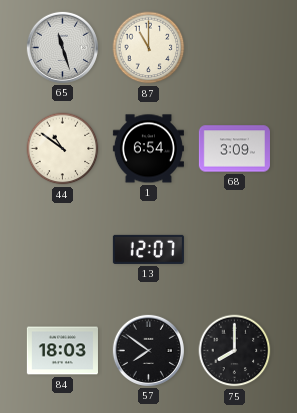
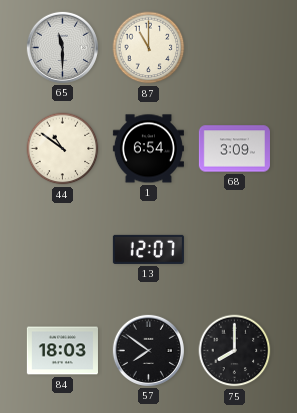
65: 11:27 -> 11:30
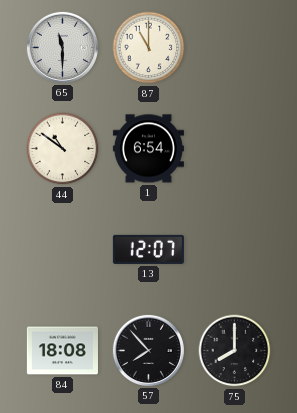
68: 3:09 -> none
84: 18:03 -> 18:08
57: 7:51 -> 7:53
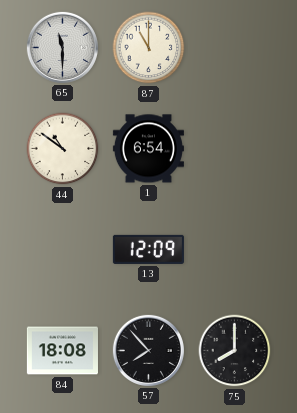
13: 12:07 -> 12:09
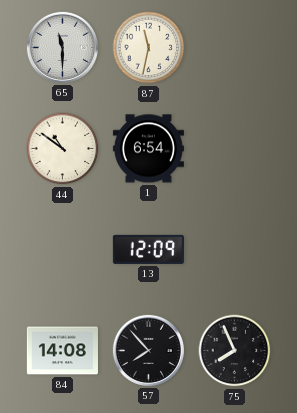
87: 11:00 -> 11:32
84: 18:08 -> 14:08
75: 8:00 -> 7:56
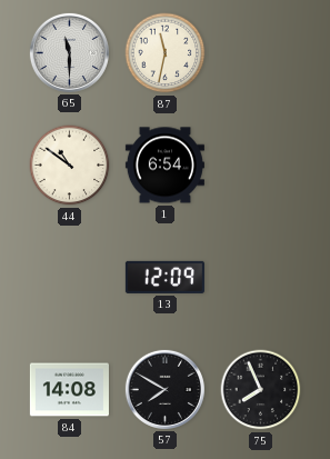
57: 7:53 -> 7:50
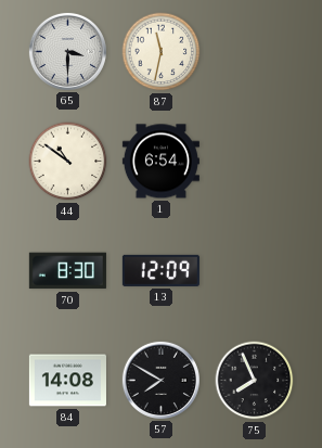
65: 11:30 -> 3:30
70: none -> 8:30
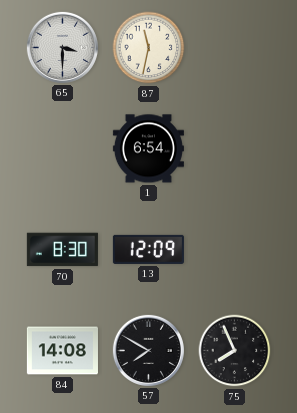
44: 10:51 -> none
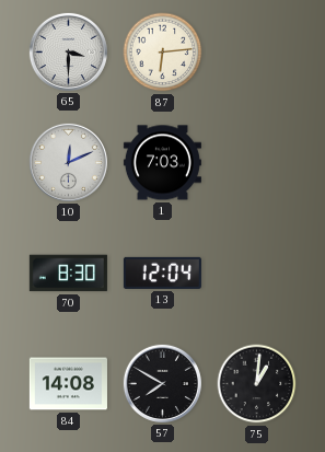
87: 11:32 -> 6:14
10: none -> 12:11
1: 6:54 -> 7:03
13: 12:09 -> 12:04
75: 7:56 -> 1:01
